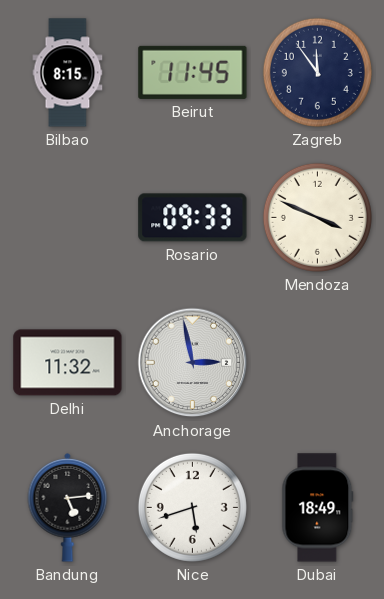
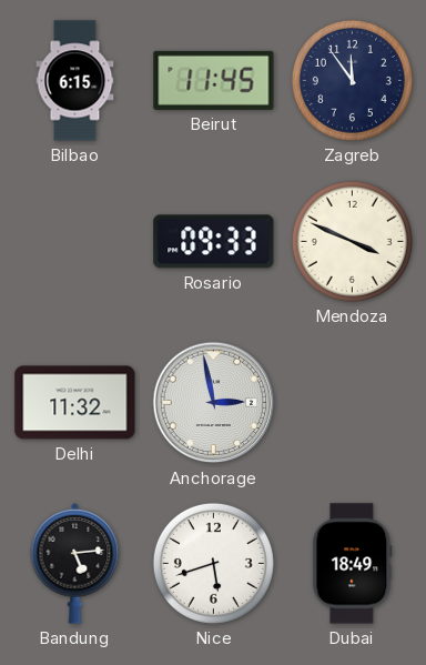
Bilbao: 8:15 -> 6:15
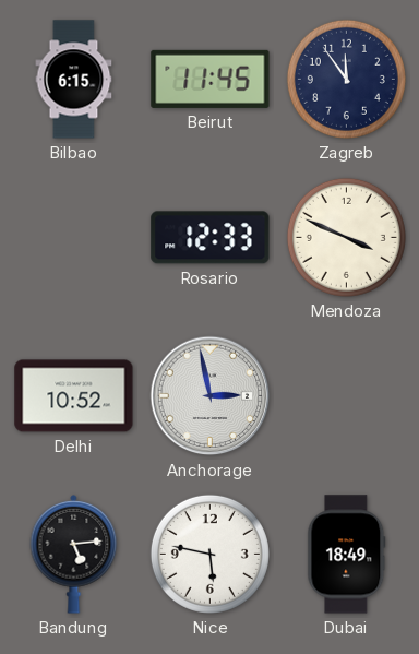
Rosario: 09:33 -> 12:33
Delhi: 11:32 -> 10:52
Nice: 5:42 -> 5:47
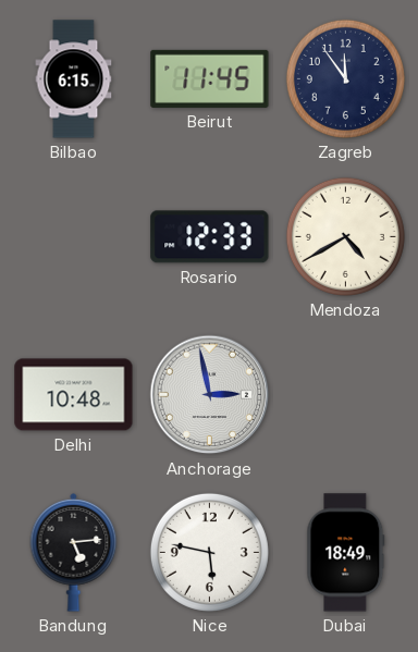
Mendoza: 3:49 -> 4:40
Delhi: 10:52 -> 10:48
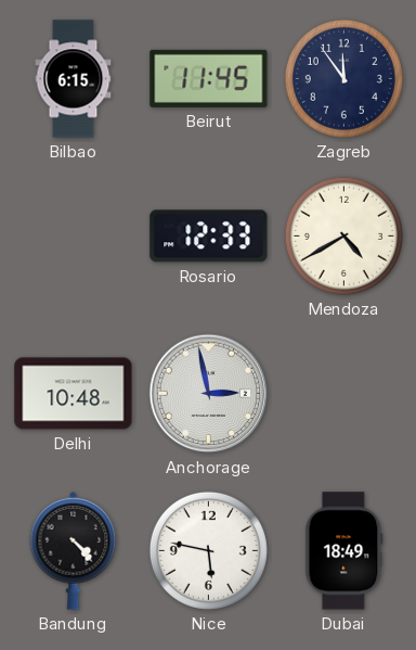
Bandung: 5:14 -> 4:23
